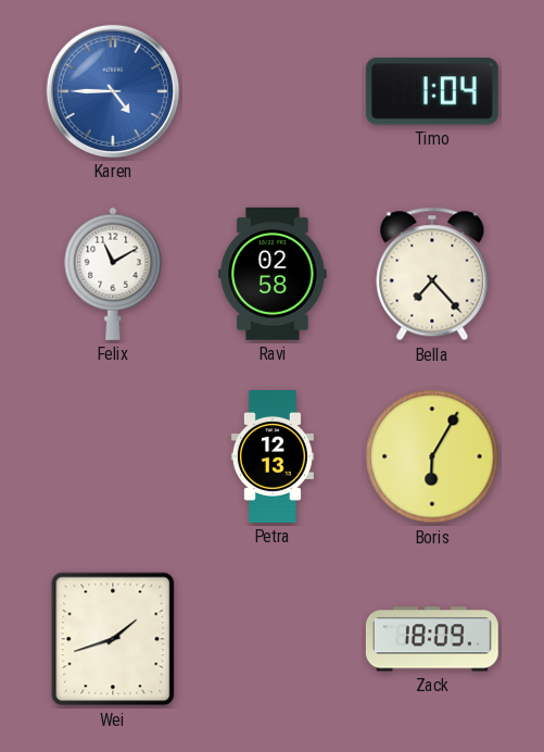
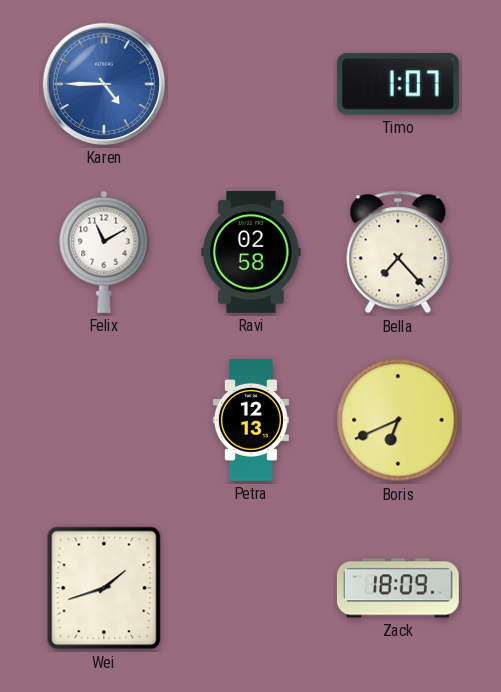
Timo: 1:04 -> 1:07
Boris: 6:05 -> 6:41
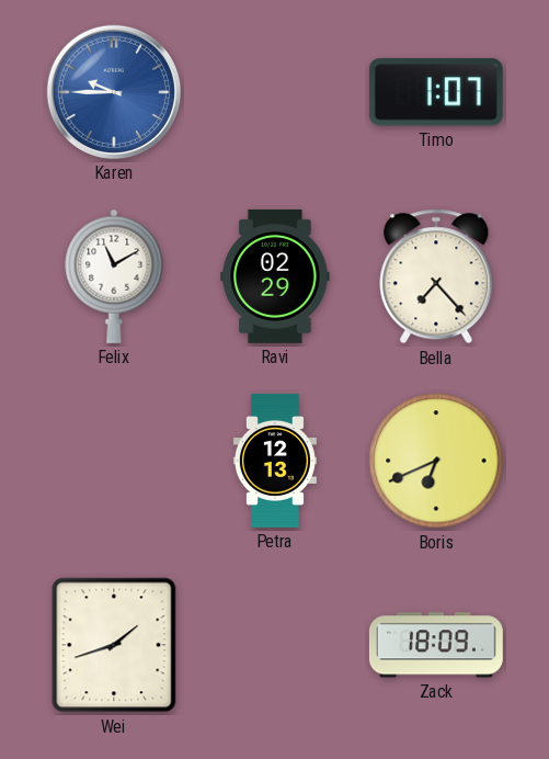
Karen: 4:45 -> 9:45
Ravi: 02:58 -> 02:29
